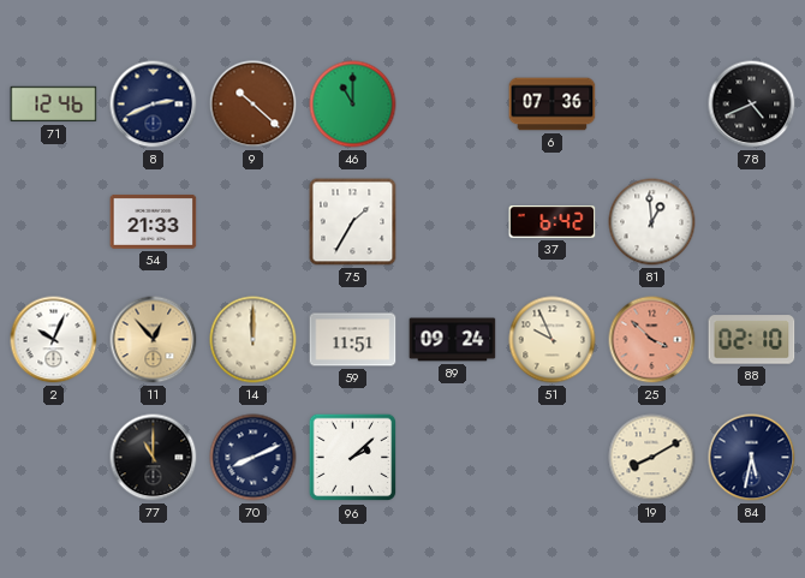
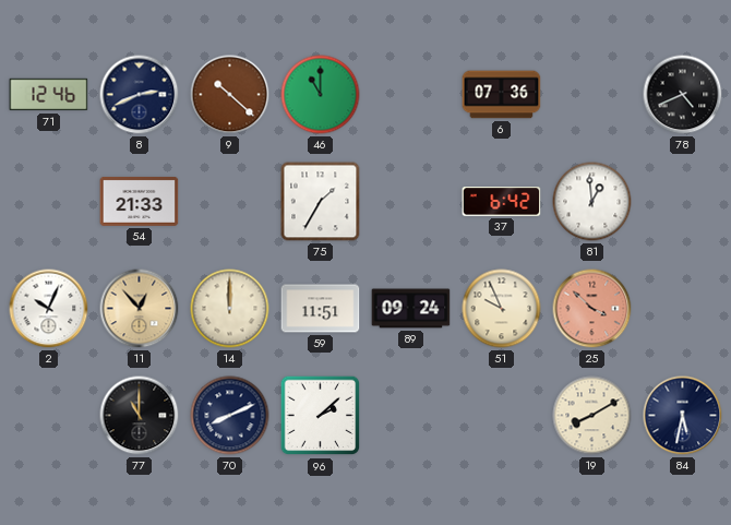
88: 02:10 -> none
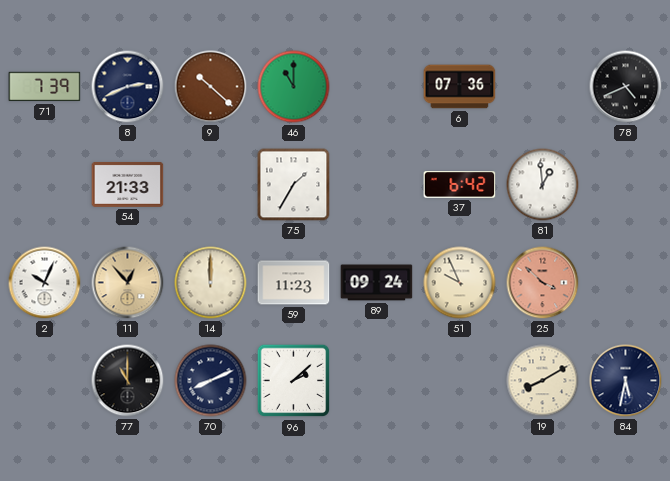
71: 12:46 -> 7:39
59: 11:51 -> 11:23
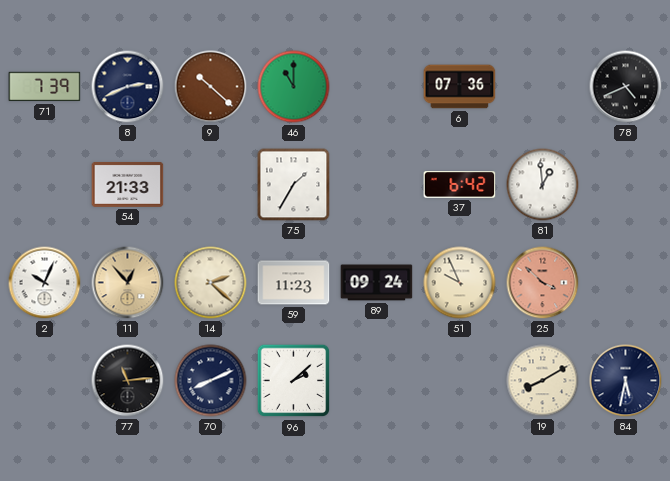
14: 12:00 -> 2:22
77: 11:00 -> 11:14
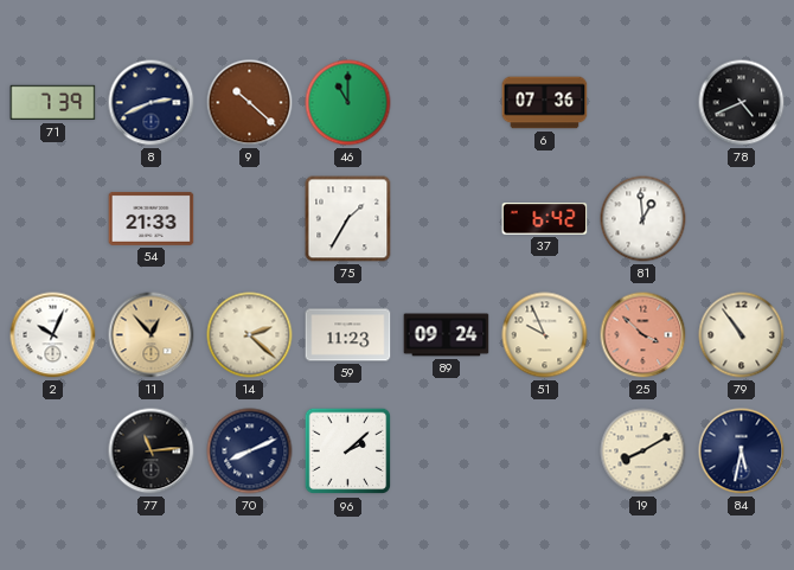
79: none -> 10:54
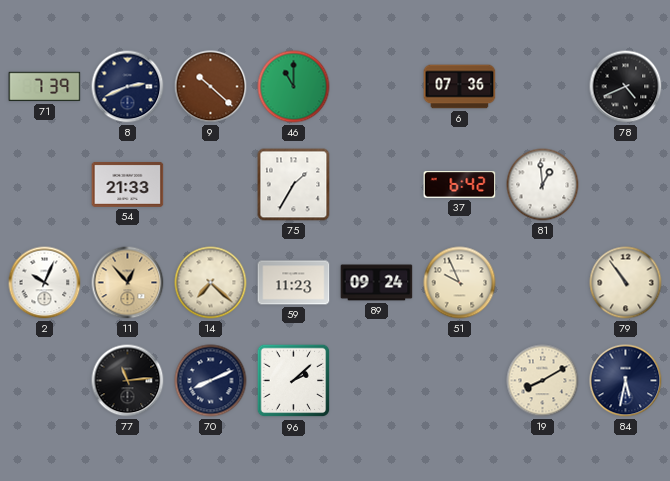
14: 2:22 -> 7:22
25: 3:52 -> none
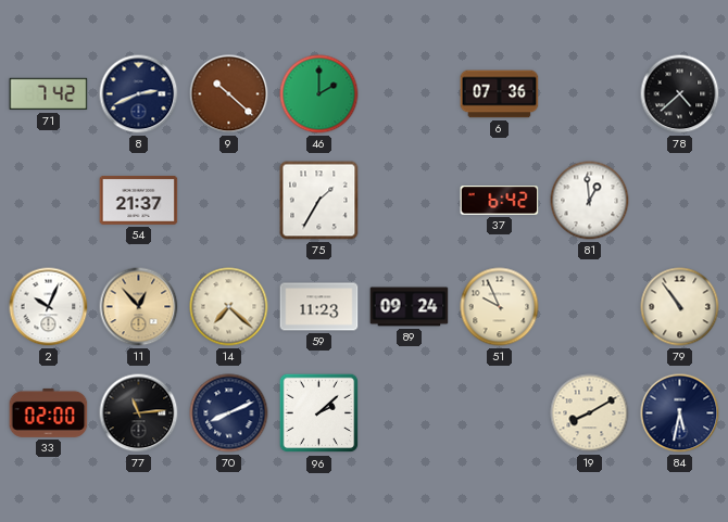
71: 7:39 -> 7:42
46: 11:00 -> 2:00
78: 4:41 -> 4:38
54: 21:33 -> 21:37
33: none -> 02:00
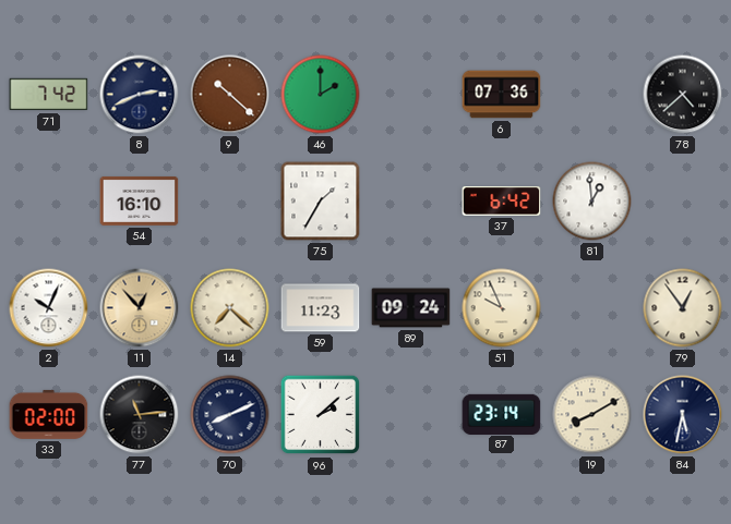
54: 21:37 -> 16:10
79: 10:54 -> 12:54
87: none -> 23:14
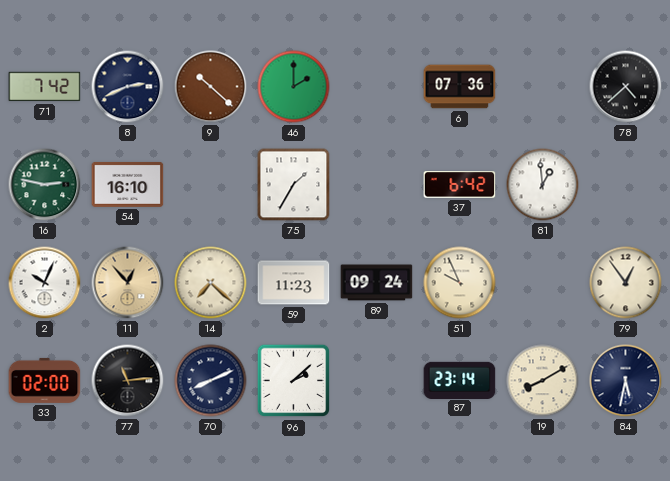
16: none -> 2:47
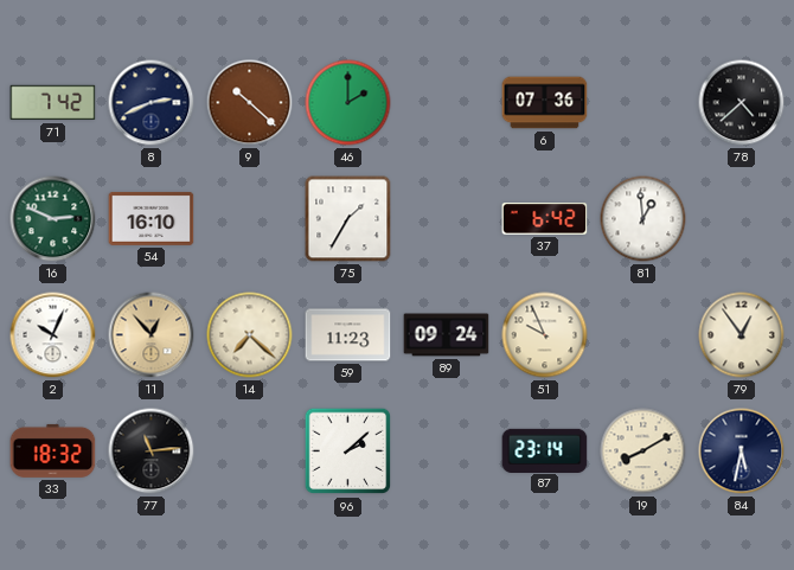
16: 2:47 -> 2:49
33: 02:00 -> 18:32
70: 8:11 -> none
